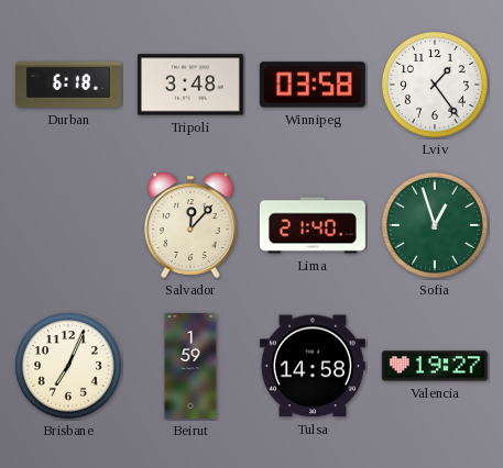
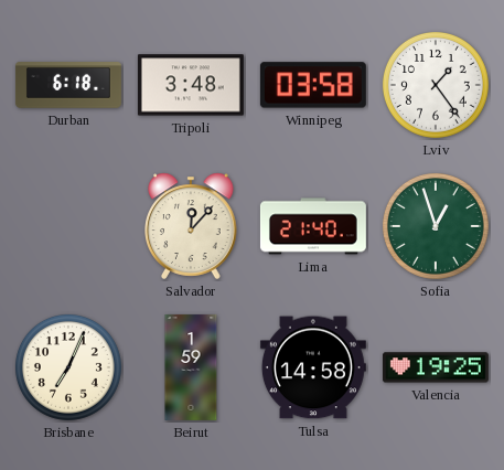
Valencia: 19:27 -> 19:25
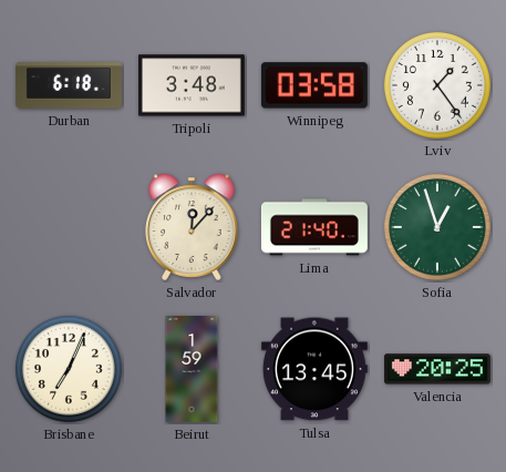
Tulsa: 14:58 -> 13:45
Valencia: 19:25 -> 20:25
